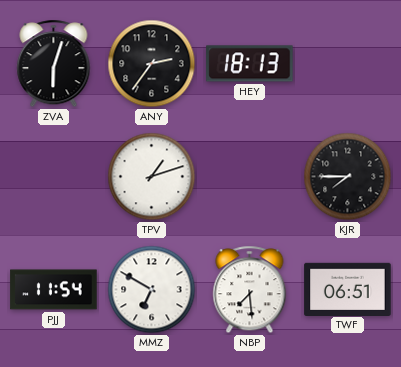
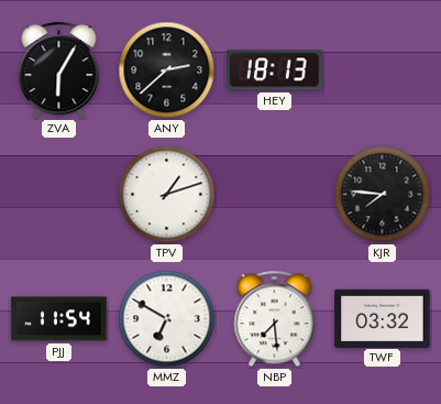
ZVA: 6:03 -> 6:05
ANY: 2:36 -> 2:38
KJR: 7:45 -> 7:46
TWF: 06:51 -> 03:32
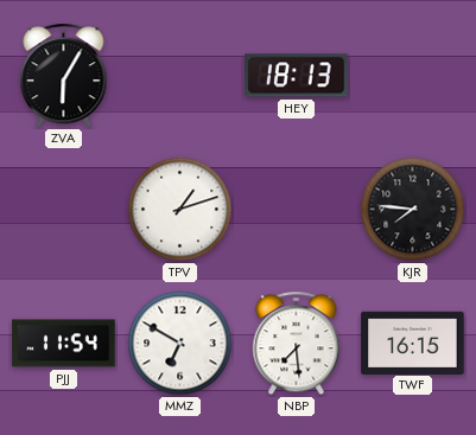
ANY: 2:38 -> none
TWF: 03:32 -> 16:15
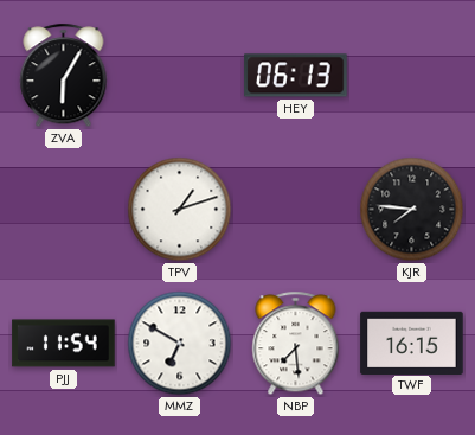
HEY: 18:13 -> 06:13
